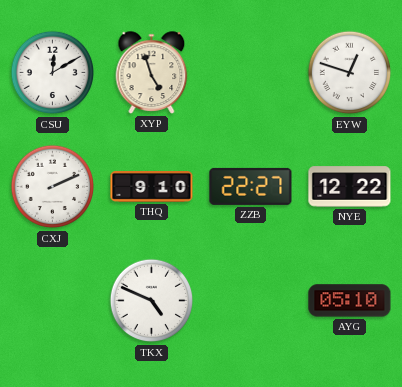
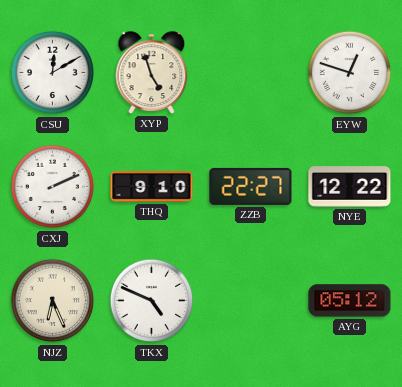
NJZ: none -> 6:26
AYG: 05:10 -> 05:12
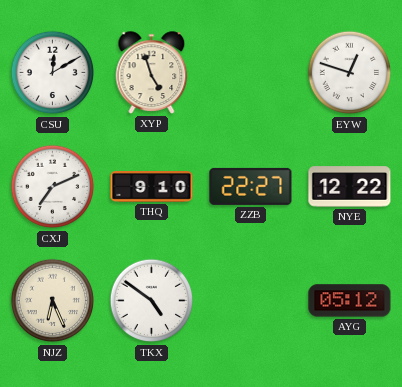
CXJ: 2:11 -> 7:11
TKX: 4:49 -> 4:51
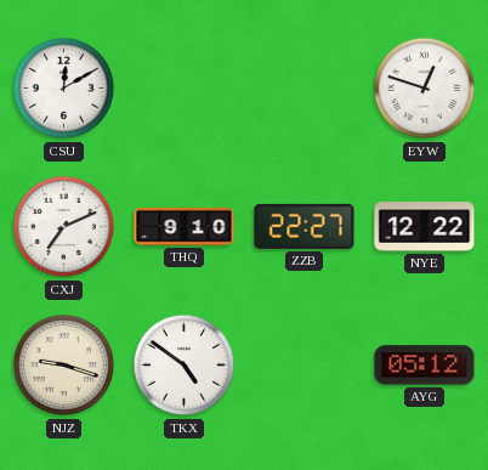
XYP: 4:57 -> none
NJZ: 6:26 -> 9:18
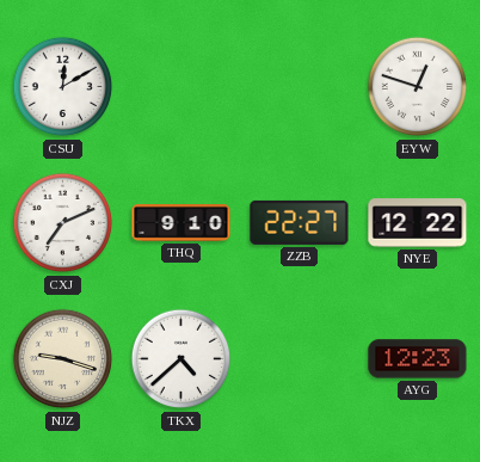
TKX: 4:51 -> 4:38
AYG: 05:12 -> 12:23
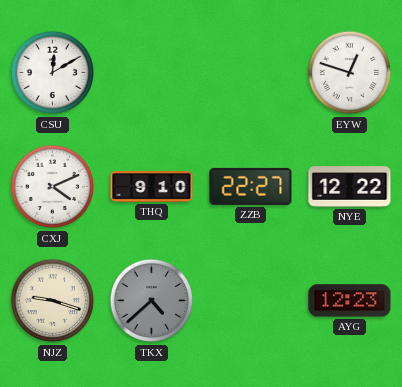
CXJ: 7:11 -> 4:11
TKX dial: white -> grey
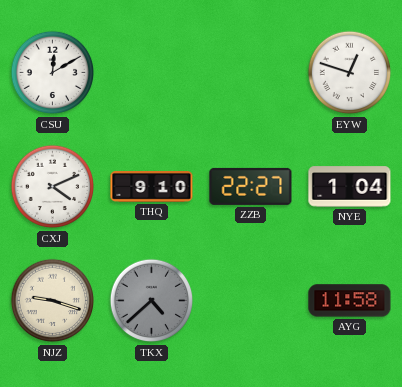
NYE: 12:22 -> 1:04
AYG: 12:23 -> 11:58
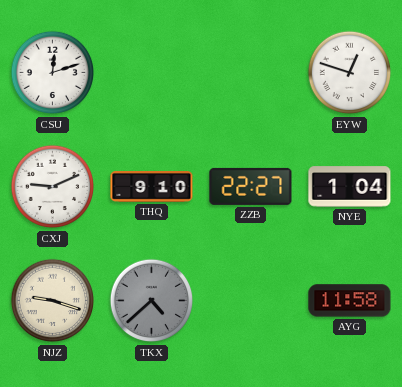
CSU: 12:10 -> 12:12
CXJ: 4:11 -> 9:11
